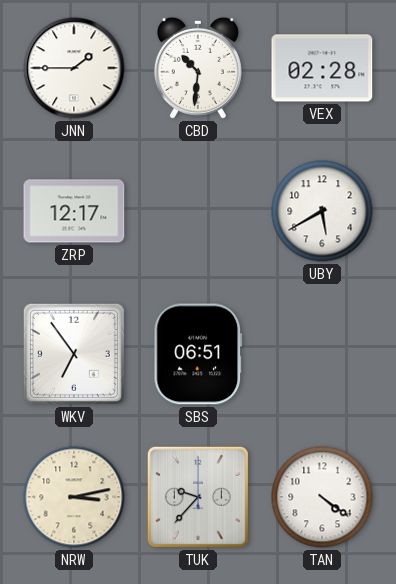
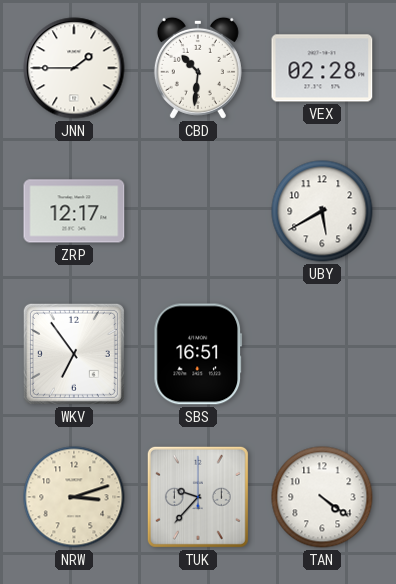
SBS: 06:51 -> 16:51
NRW: 3:13 -> 3:12
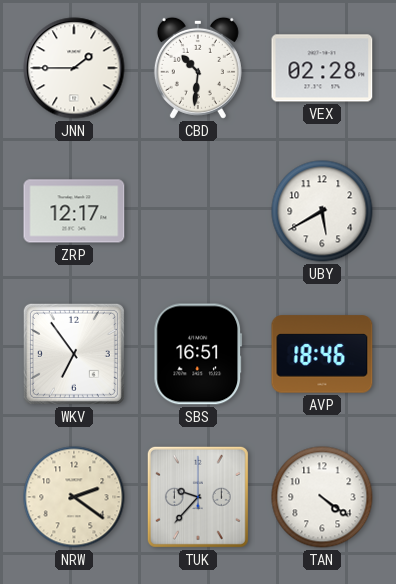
AVP: none -> 18:46
NRW: 3:12 -> 2:21
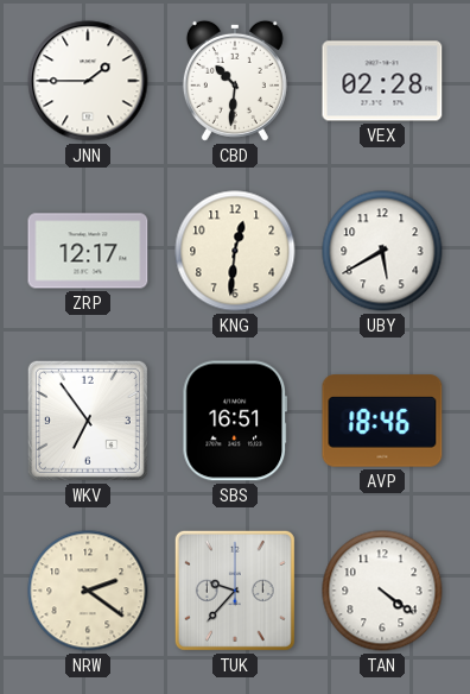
KNG: none -> 12:31
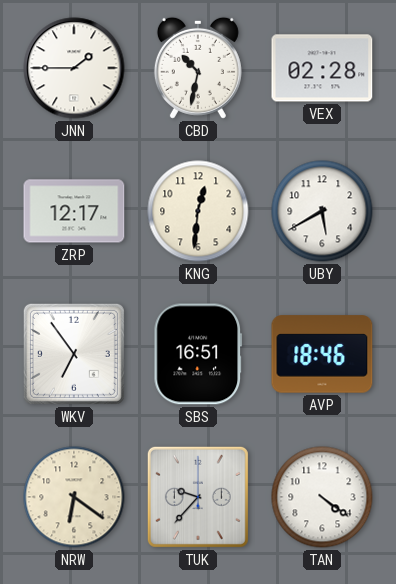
CBD: 10:31 -> 10:32
NRW: 2:21 -> 6:21
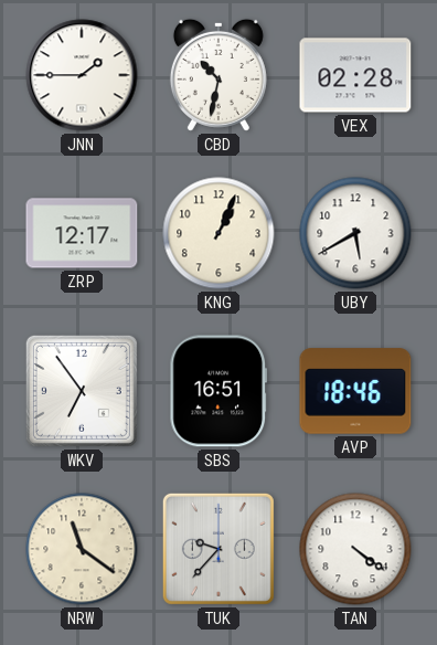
KNG: 12:31 -> 1:04
NRW: 6:21 -> 11:21
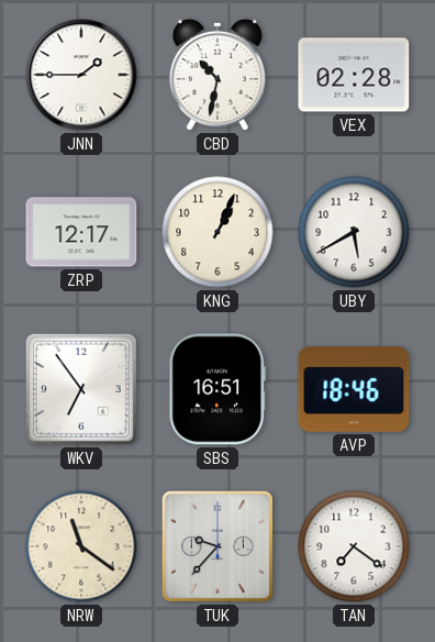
TAN: 4:21 -> 7:21
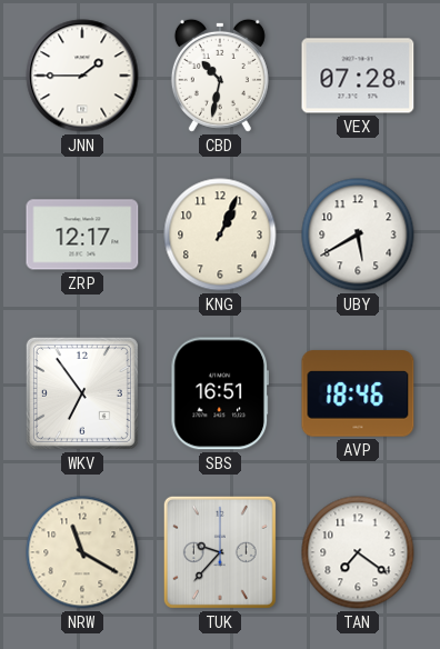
VEX: 02:28 -> 07:28
NRW: 11:21 -> 11:20
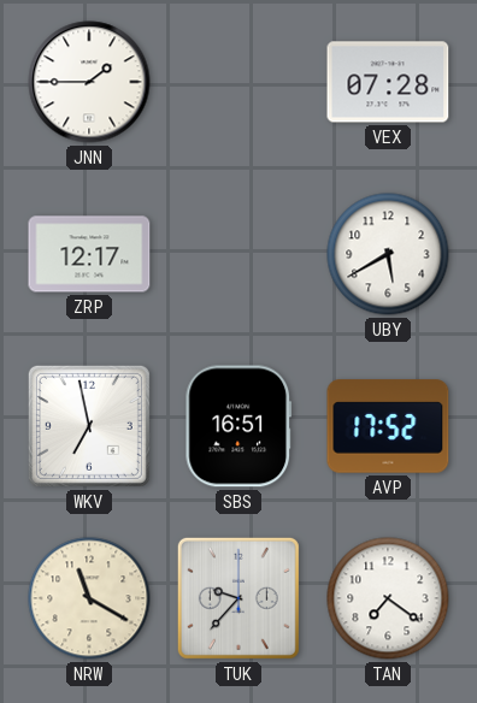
CBD: 10:32 -> none
KNG: 1:04 -> none
WKV: 6:54 -> 6:58
AVP: 18:46 -> 17:52
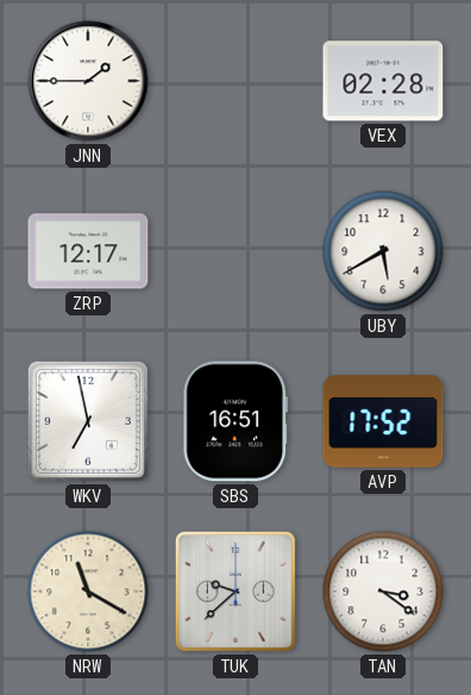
VEX: 07:28 -> 02:28
TUK: 9:37 -> 9:38
TAN: 7:21 -> 3:21
